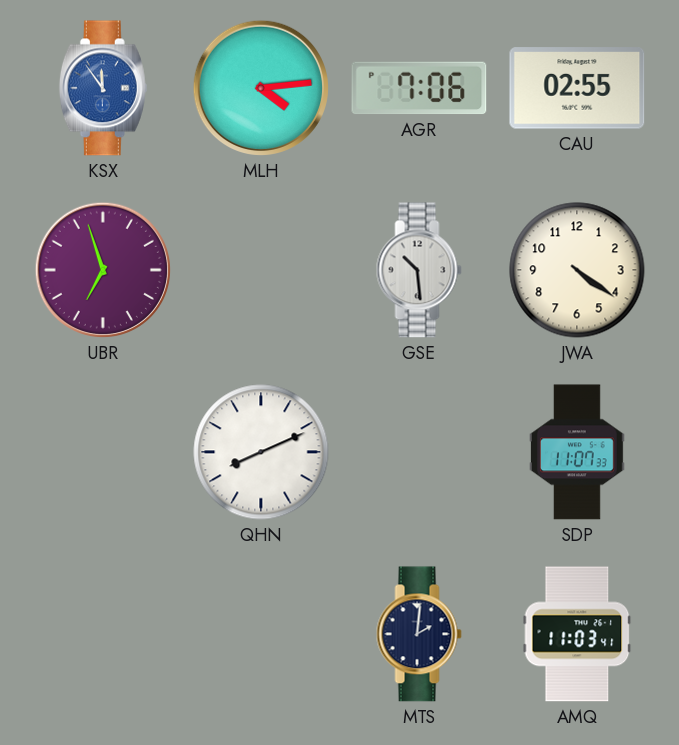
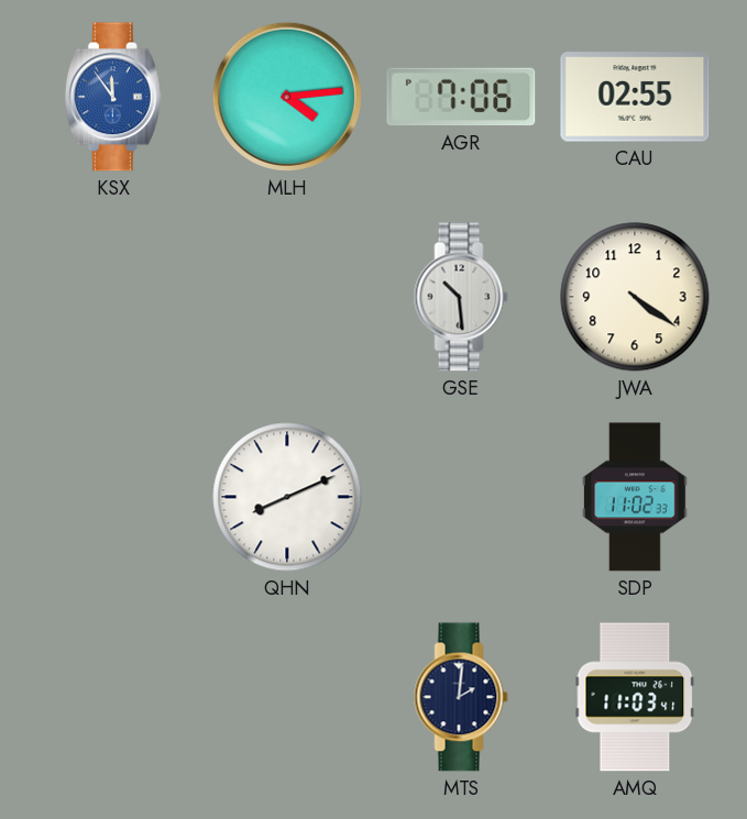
UBR: 6:57 -> none
SDP: 11:07 -> 11:02
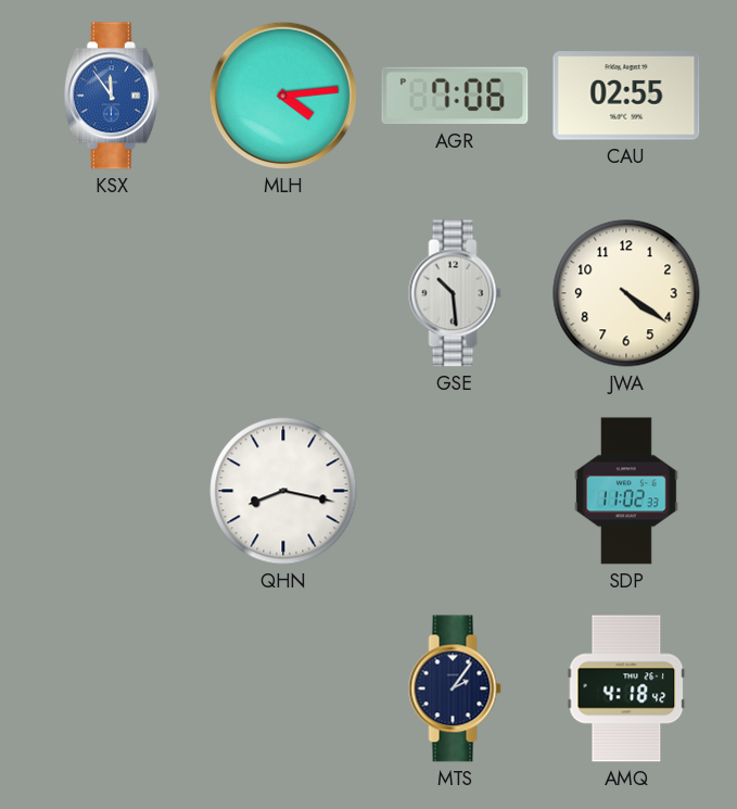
QHN: 8:11 -> 8:17
MTS: 2:01 -> 2:06
AMQ: 11:03 -> 4:18
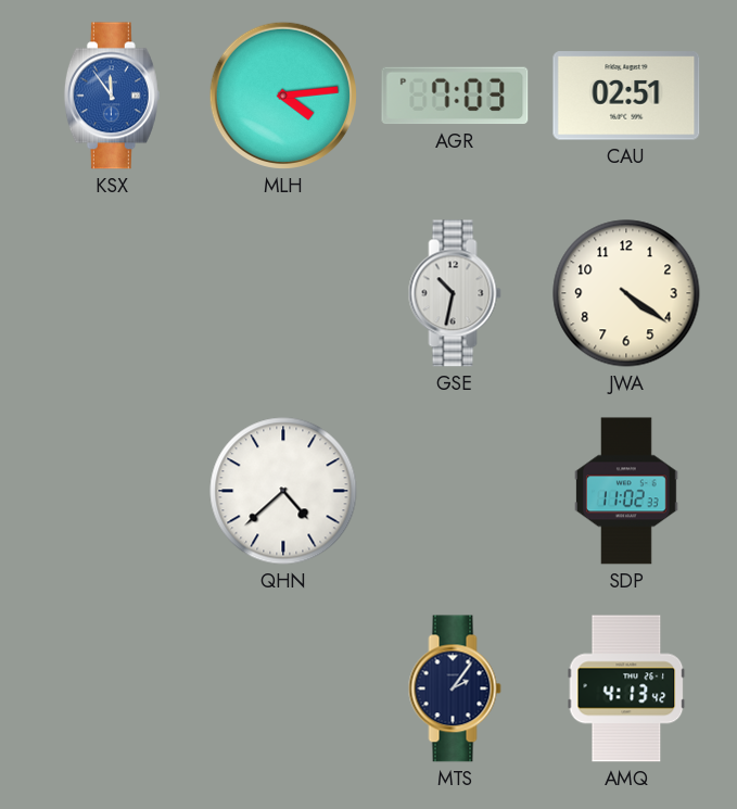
AGR: 7:06 -> 7:03
CAU: 02:55 -> 02:51
GSE: 10:29 -> 10:32
QHN: 8:17 -> 4:38
AMQ: 4:18 -> 4:13
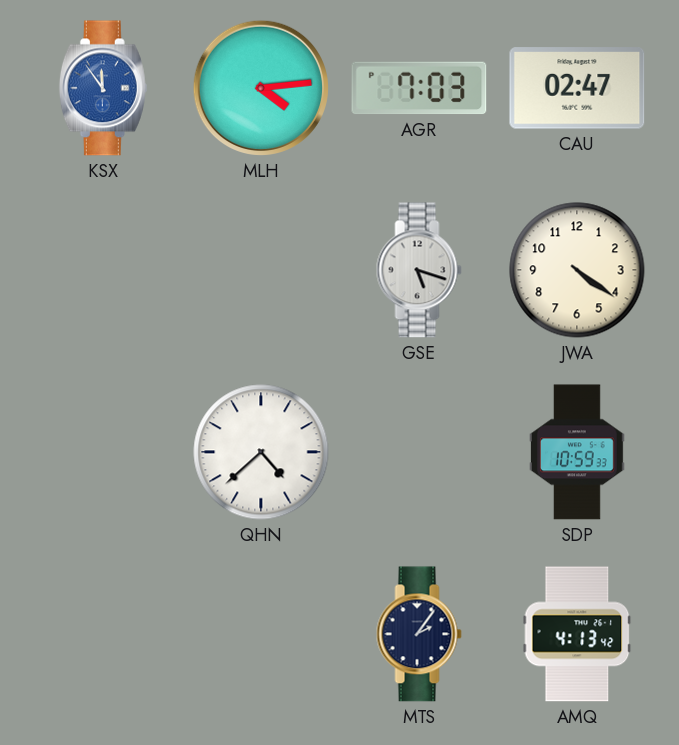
CAU: 02:51 -> 02:47
GSE: 10:32 -> 5:18
SDP: 11:02 -> 10:59
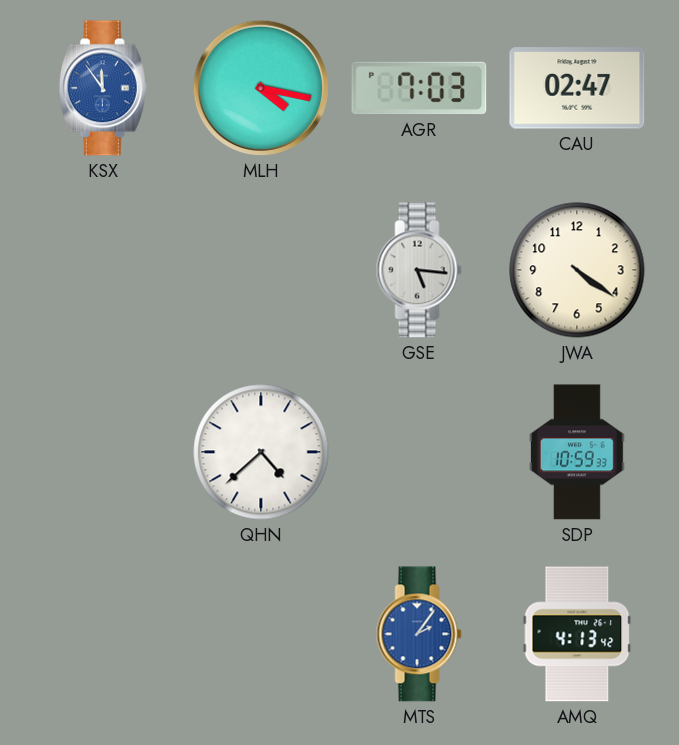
MLH: 4:14 -> 4:17
GSE: 5:18 -> 5:16
MTS dial: navy -> blue
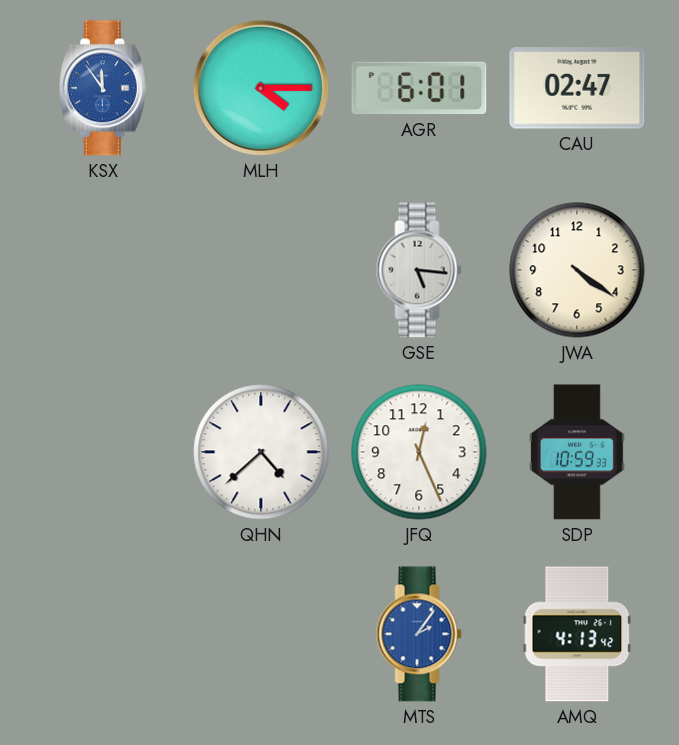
MLH: 4:17 -> 4:15
AGR: 7:03 -> 6:01
JFQ: none -> 12:26
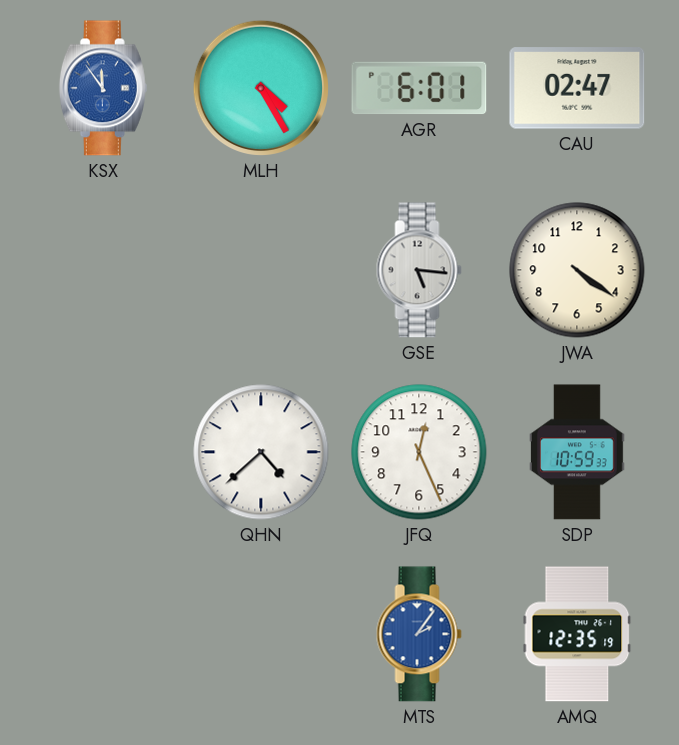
MLH: 4:15 -> 4:25
AMQ: 4:13 -> 12:35
